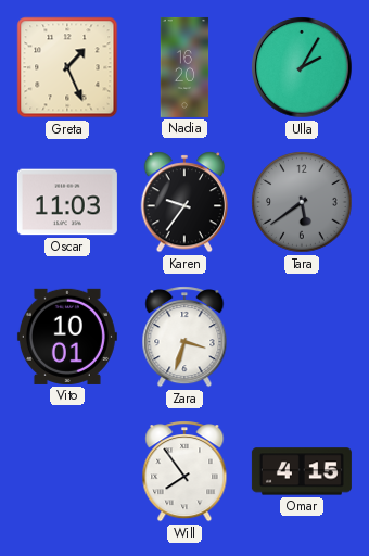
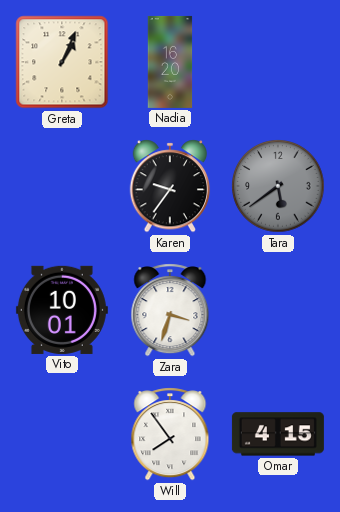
Greta: 1:26 -> 1:04
Ulla: 2:05 -> none
Oscar: 11:03 -> none
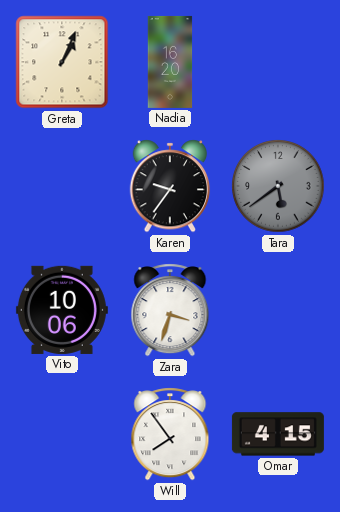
Vito: 10:01 -> 10:06
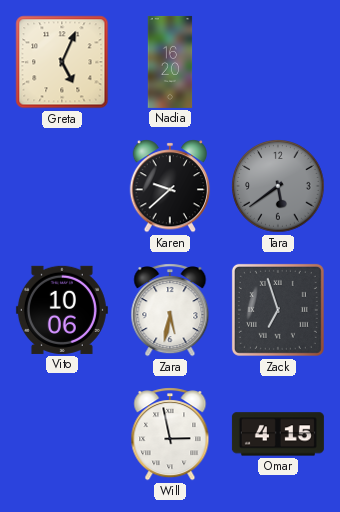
Greta: 1:04 -> 5:04
Karen: 9:36 -> 9:38
Zara: 3:33 -> 5:32
Zack: none -> 6:57
Will: 7:54 -> 2:58
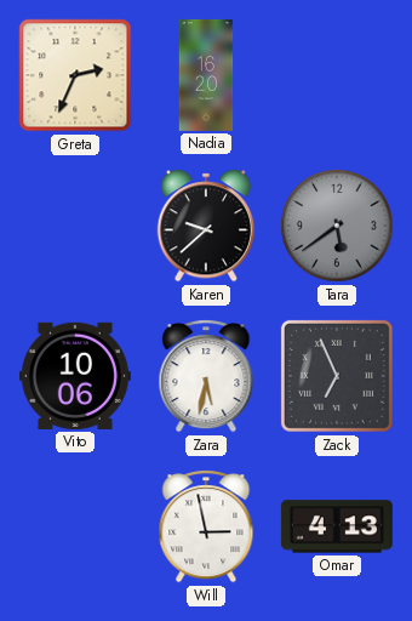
Greta: 5:04 -> 2:34
Zack: 6:57 -> 6:56
Omar: 4:15 -> 4:13
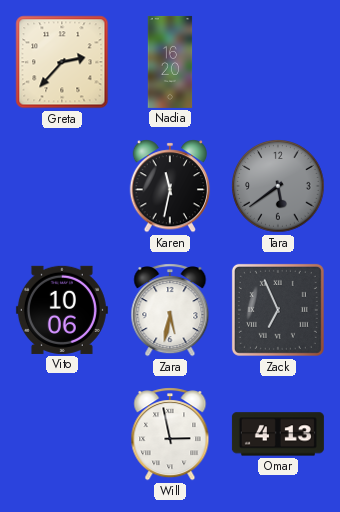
Greta: 2:34 -> 2:37
Karen: 9:38 -> 11:32
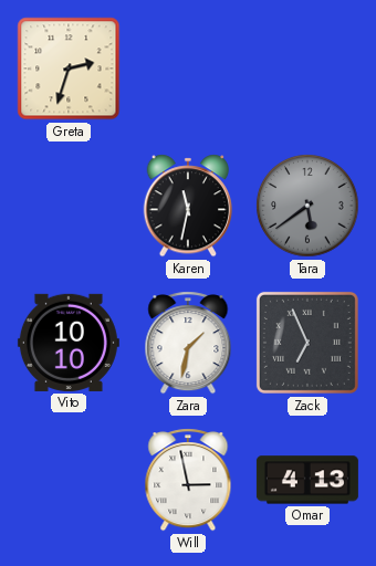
Greta: 2:37 -> 2:33
Nadia: 16:20 -> none
Vito: 10:06 -> 10:10
Zara: 5:32 -> 1:32
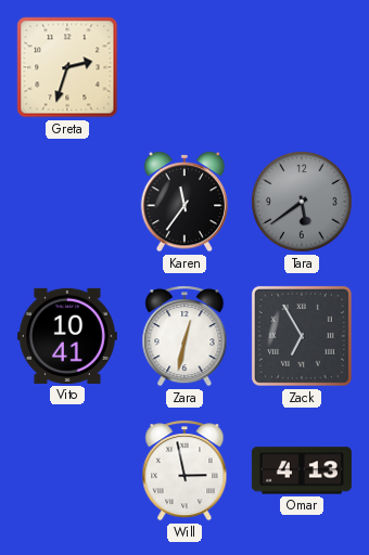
Karen: 11:32 -> 11:36
Vito: 10:10 -> 10:41
Zara: 1:32 -> 12:32
Zack: 6:56 -> 6:55
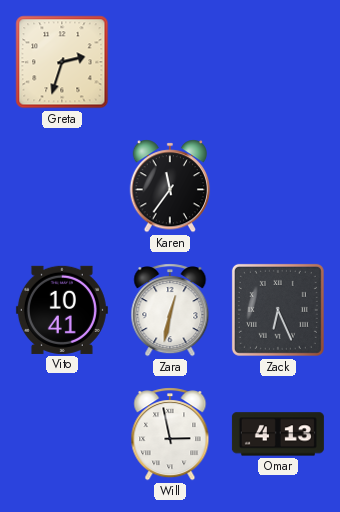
Tara: 5:39 -> none
Zack: 6:55 -> 6:26
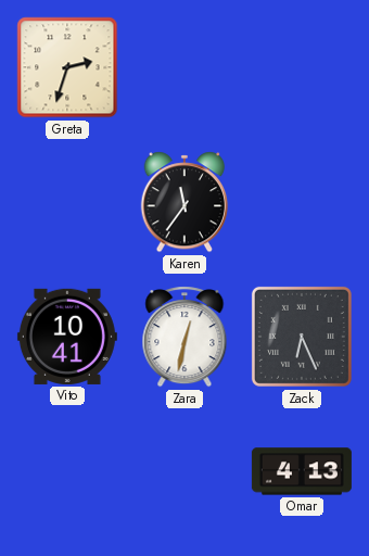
Will: 2:58 -> none
